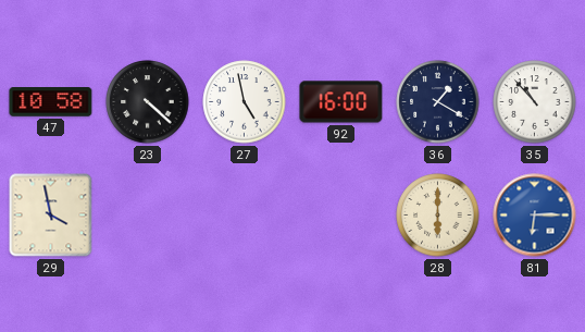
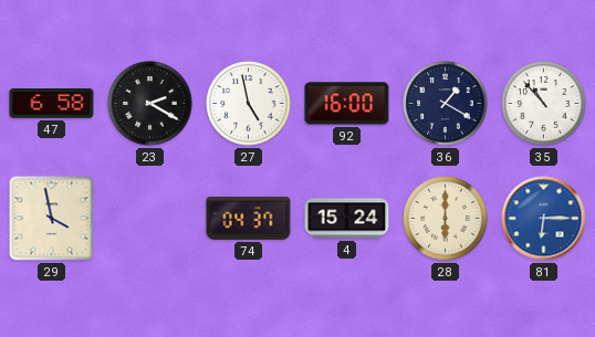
47: 10:58 -> 6:58
23: 4:22 -> 2:20
74: none -> 04:37
4: none -> 15:24
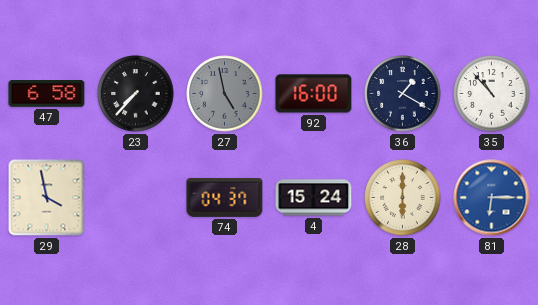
23: 2:20 -> 7:37
27 dial: white -> grey
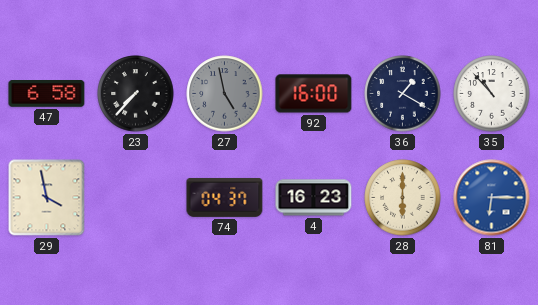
4: 15:24 -> 16:23
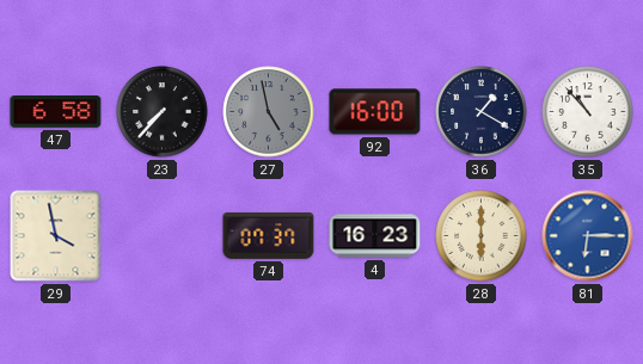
74: 04:37 -> 07:37
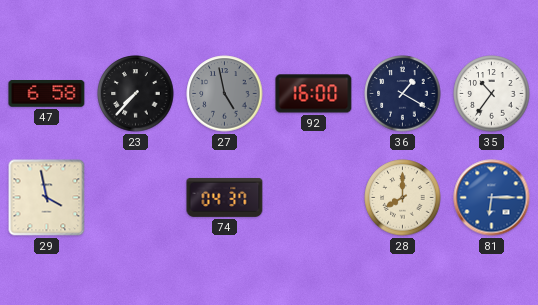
35: 10:53 -> 10:36
74: 07:37 -> 04:37
4: 16:23 -> none
28: 6:00 -> 8:00
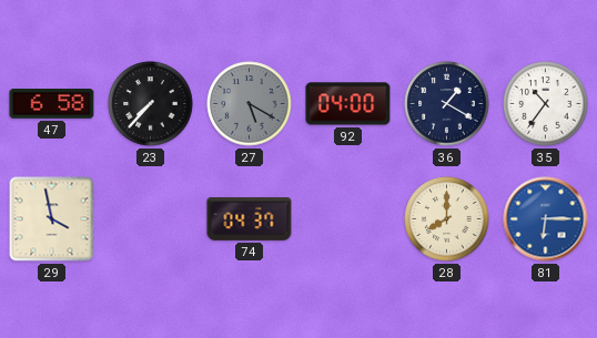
27: 4:58 -> 5:20
92: 16:00 -> 04:00
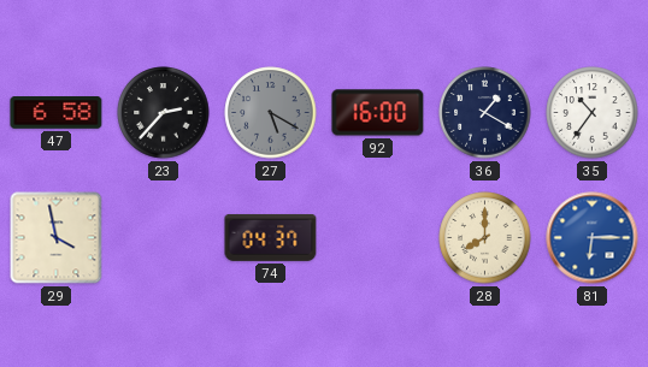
23: 7:37 -> 2:37
92: 04:00 -> 16:00
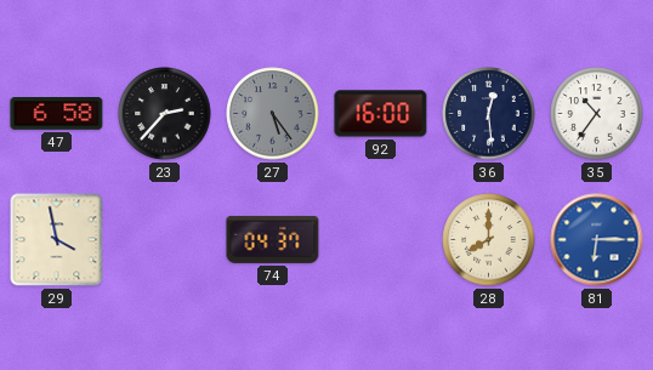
27: 5:20 -> 5:24
36: 1:20 -> 12:29
